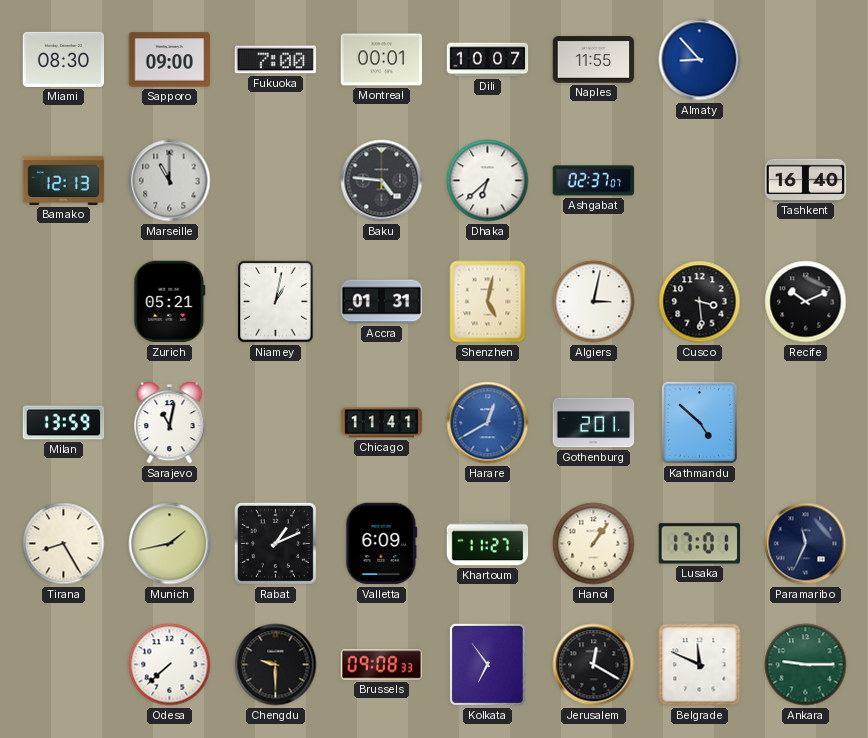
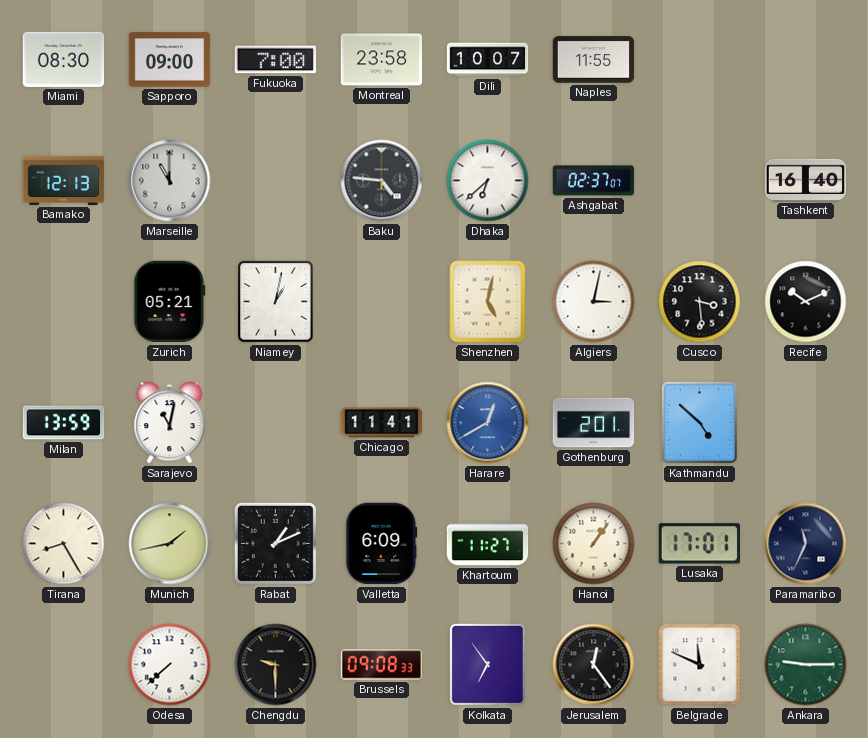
Montreal: 00:01 -> 23:58
Almaty: 8:53 -> none
Accra: 01:31 -> none
Jerusalem: 12:20 -> 12:24
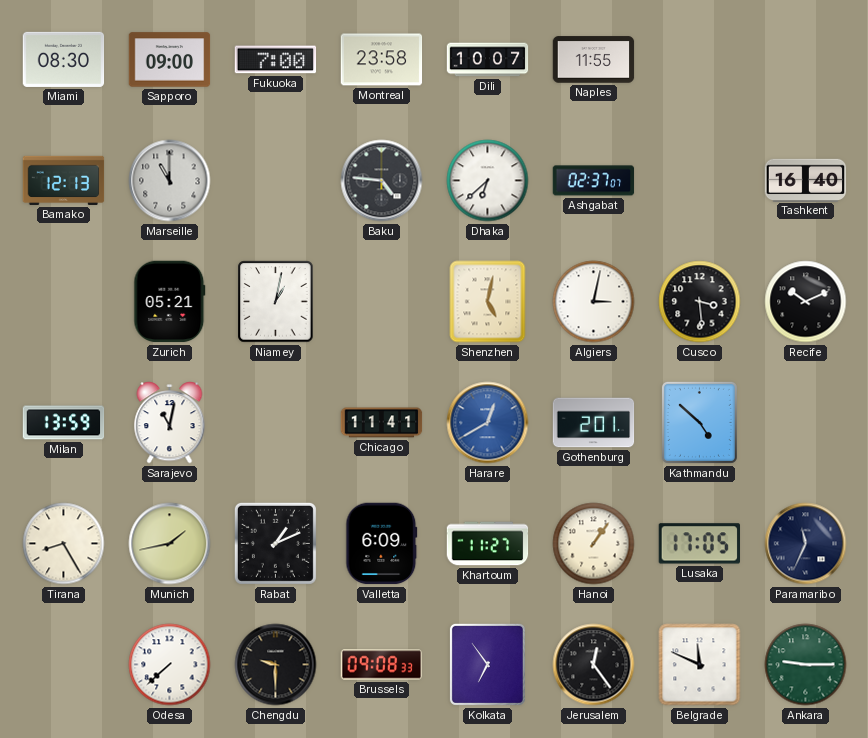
Lusaka: 17:01 -> 17:05
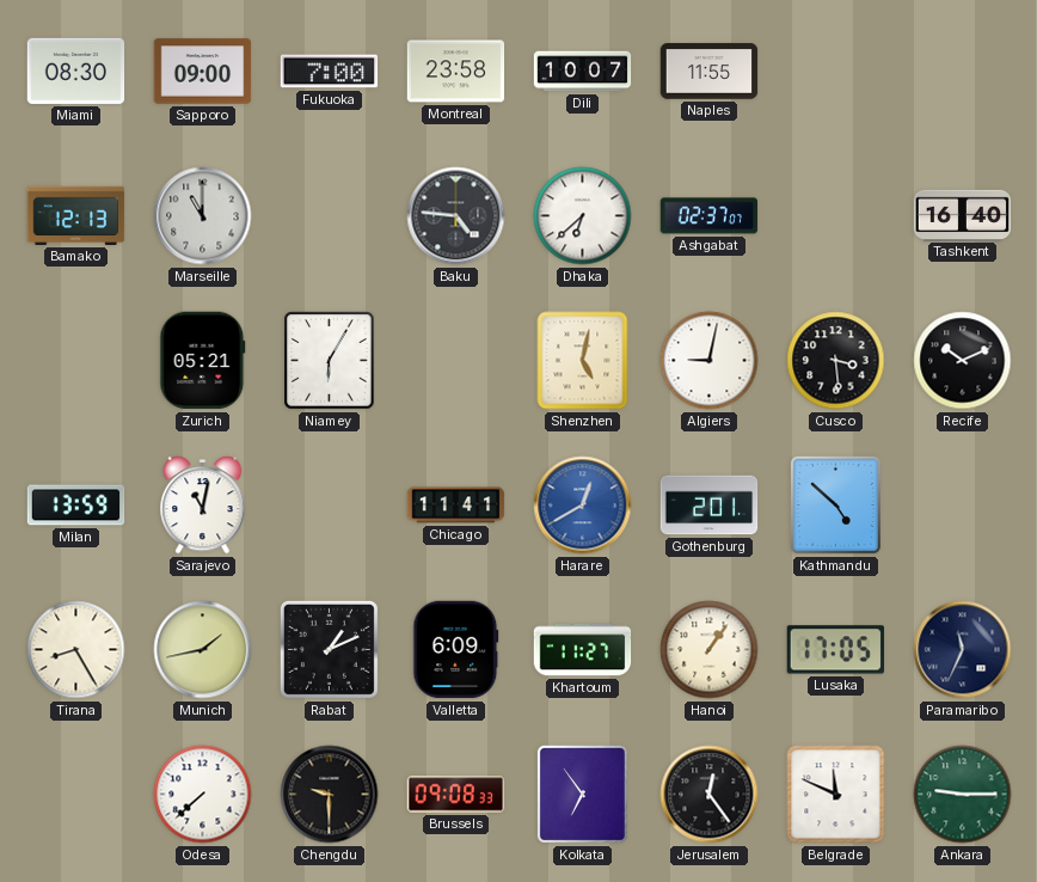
Niamey: 1:02 -> 6:05
Algiers: 3:02 -> 9:02
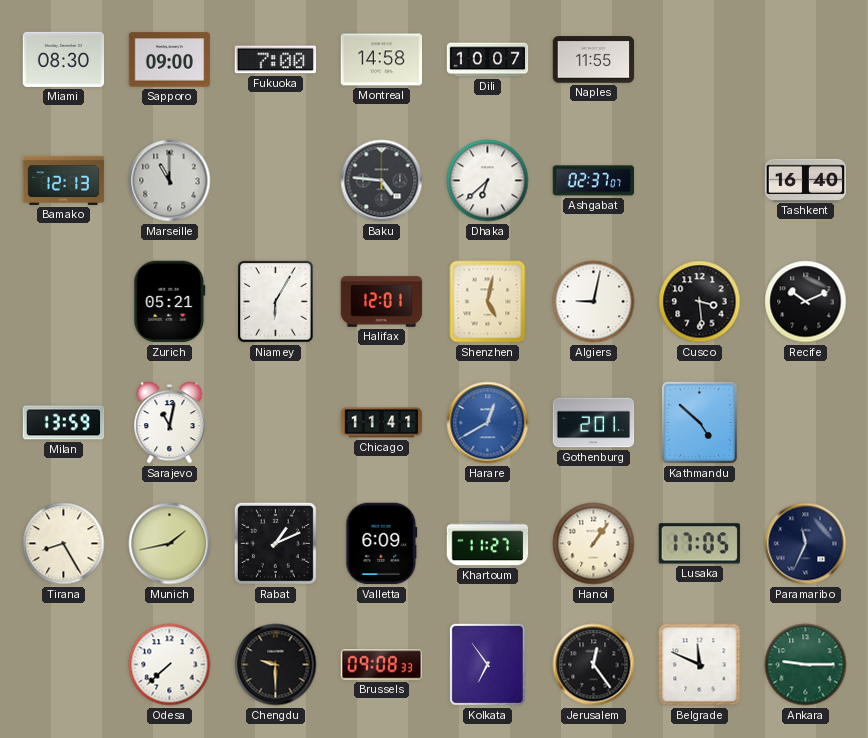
Montreal: 23:58 -> 14:58
Halifax: none -> 12:01
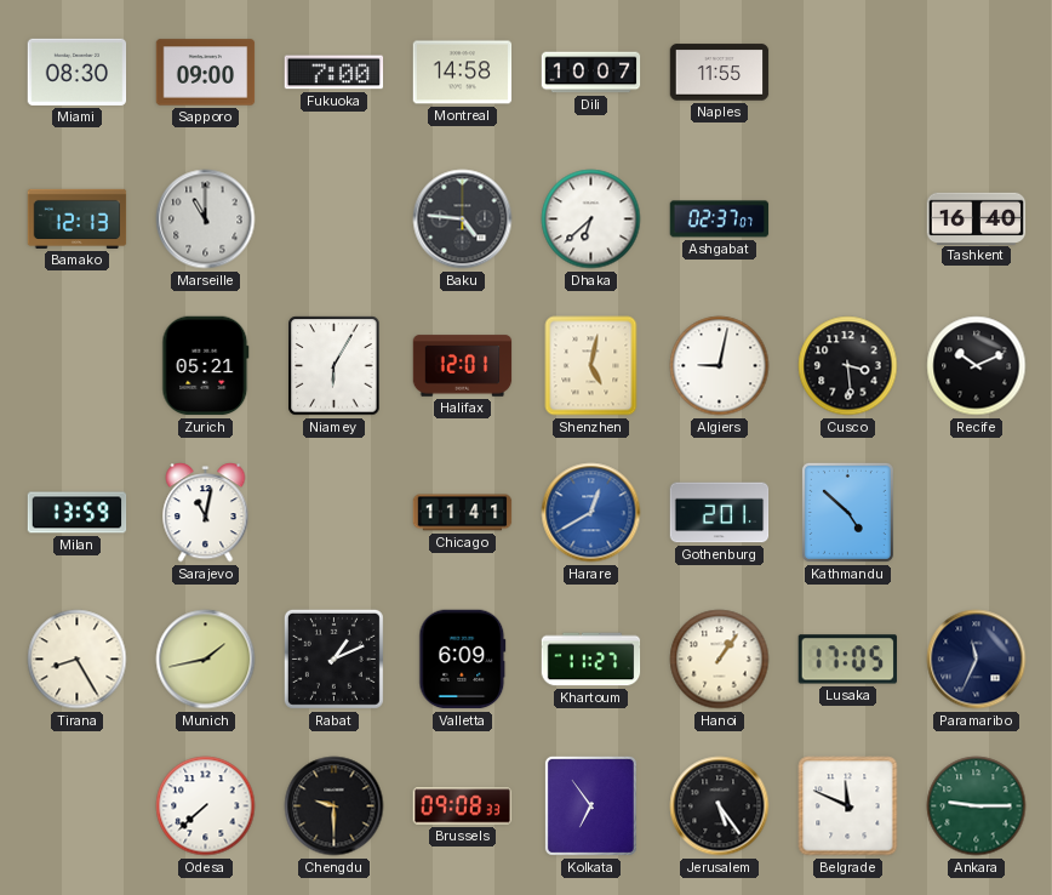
Jerusalem: 12:24 -> 5:24
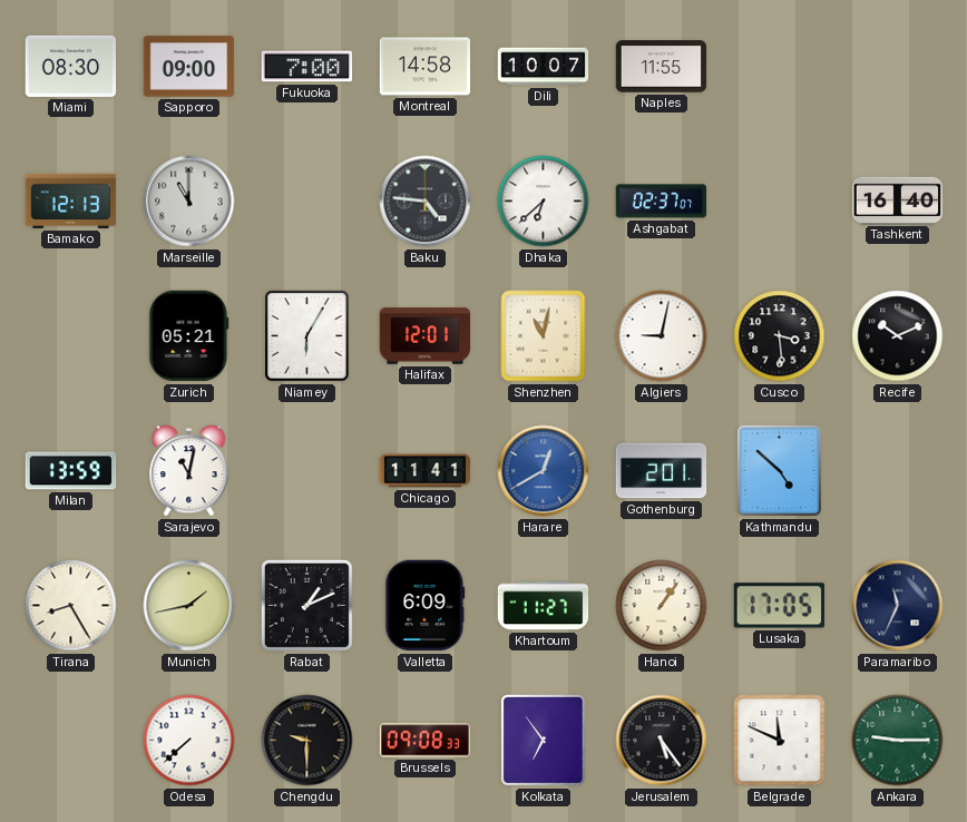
Shenzhen: 5:02 -> 11:02
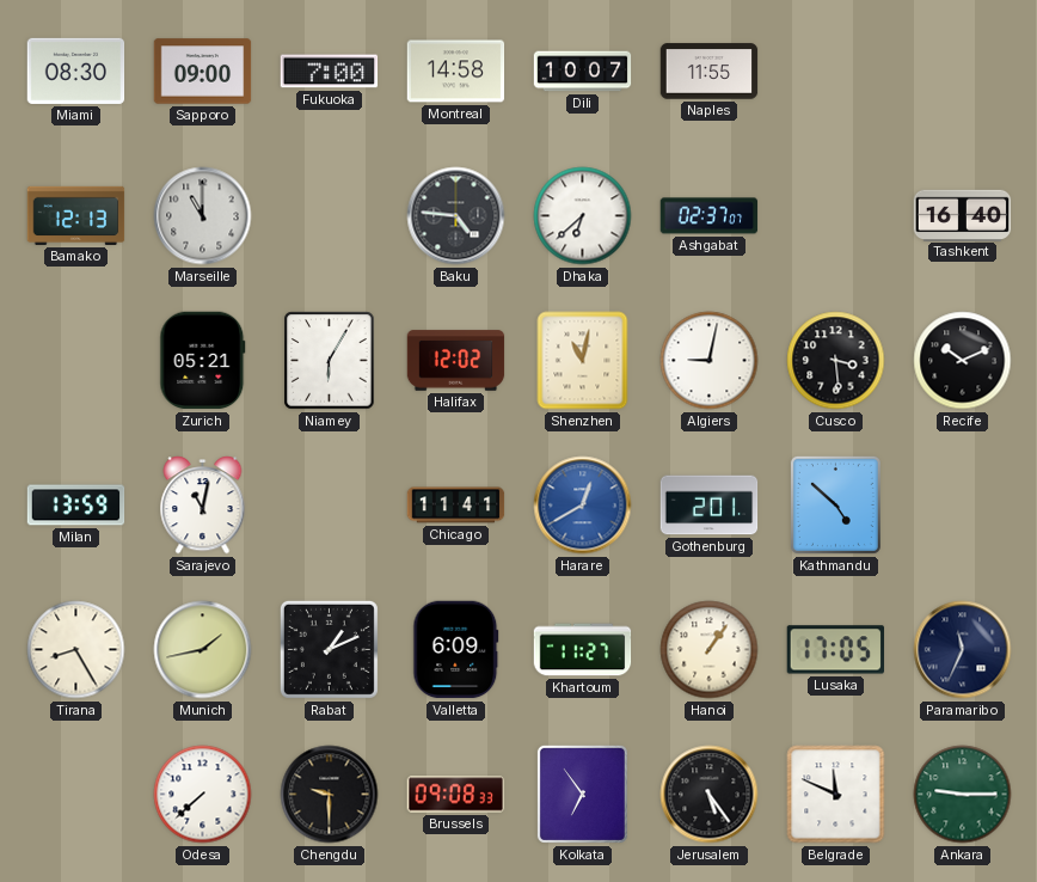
Halifax: 12:01 -> 12:02
